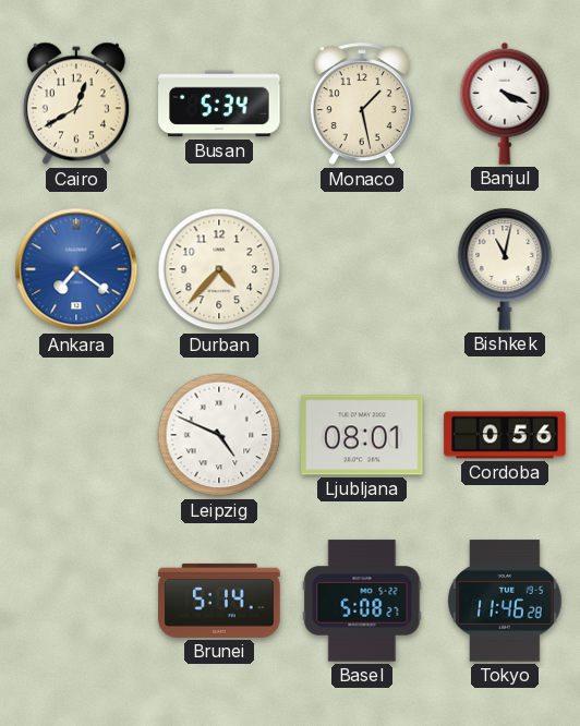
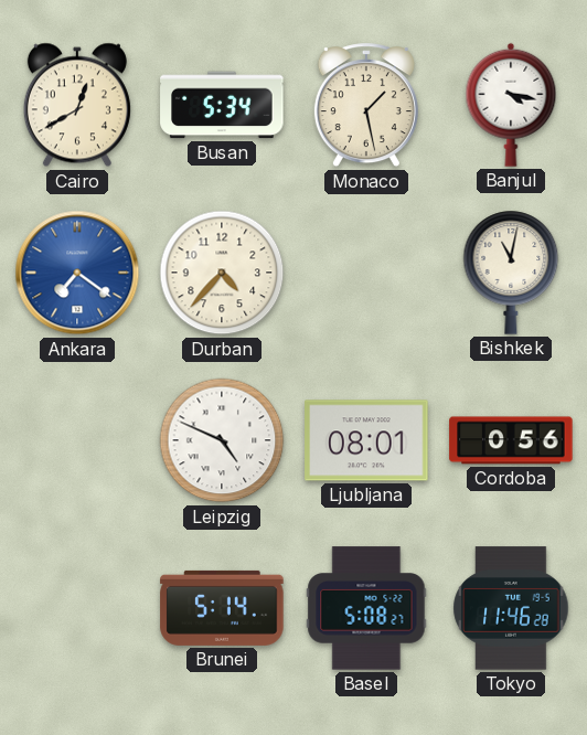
Banjul: 4:19 -> 4:17
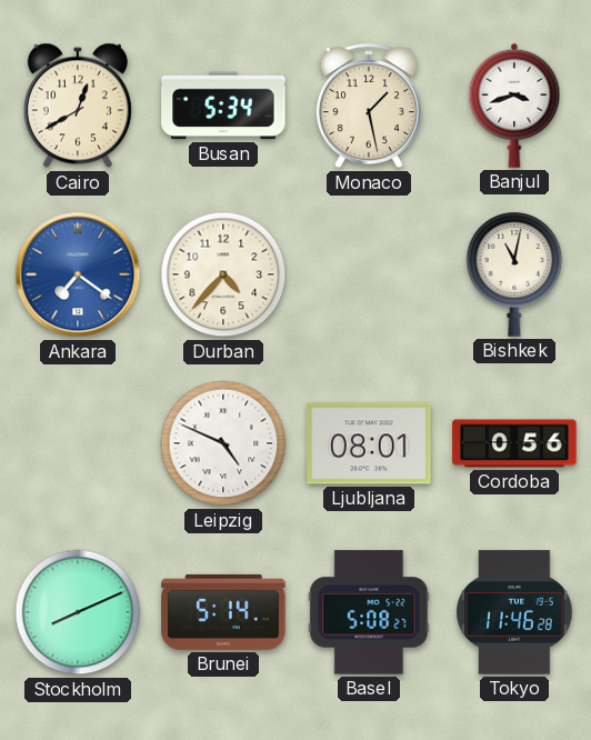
Banjul: 4:17 -> 3:42
Stockholm: none -> 8:11
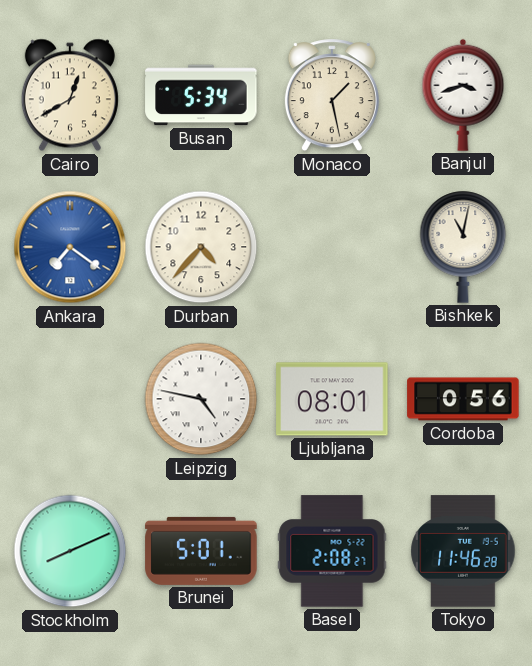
Leipzig: 4:49 -> 4:47
Brunei: 5:14 -> 5:01
Basel: 5:08 -> 2:08
